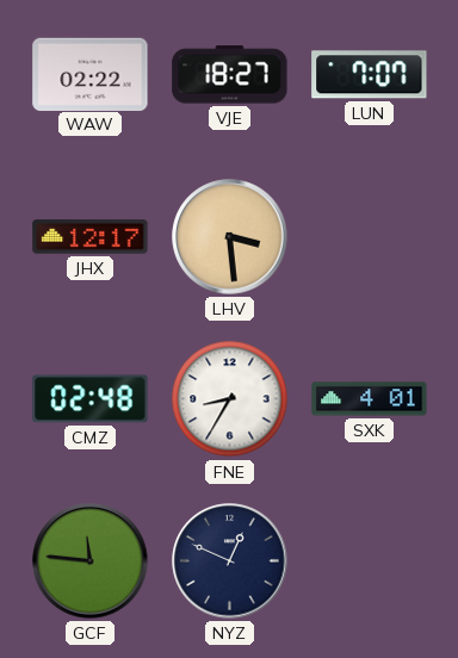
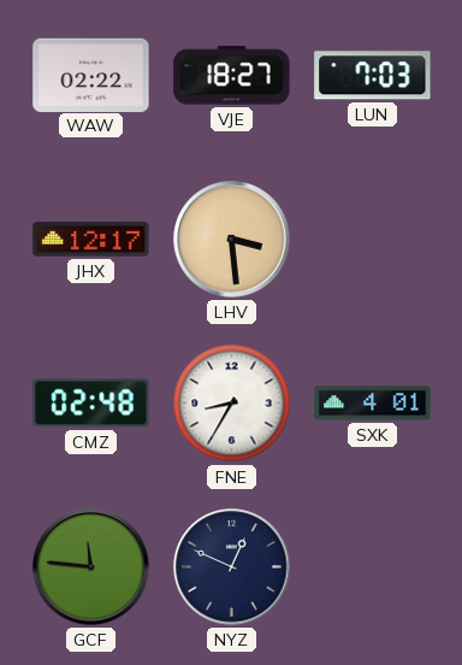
LUN: 7:07 -> 7:03
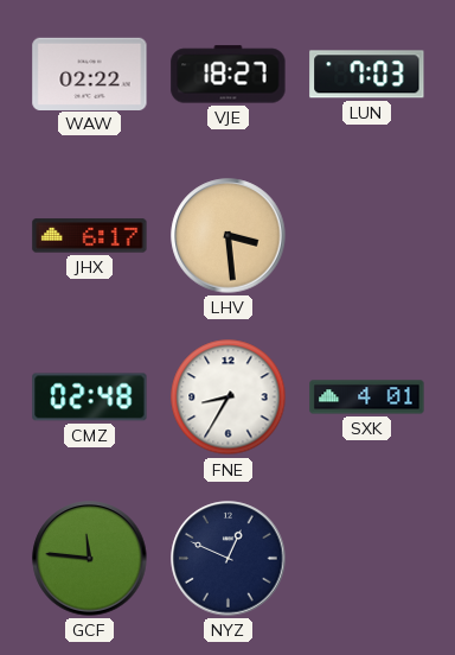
JHX: 12:17 -> 6:17
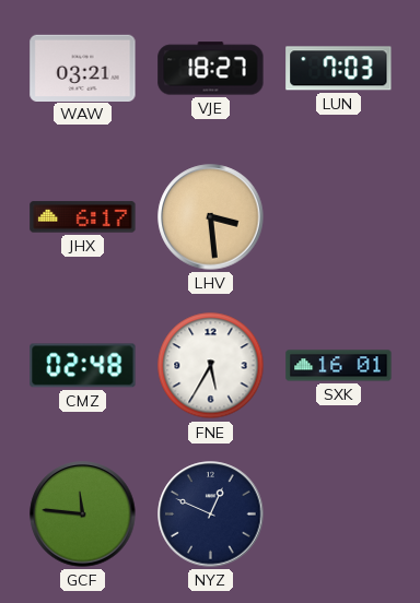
WAW: 02:22 -> 03:21
FNE: 8:35 -> 5:35
SXK: 4:01 -> 16:01
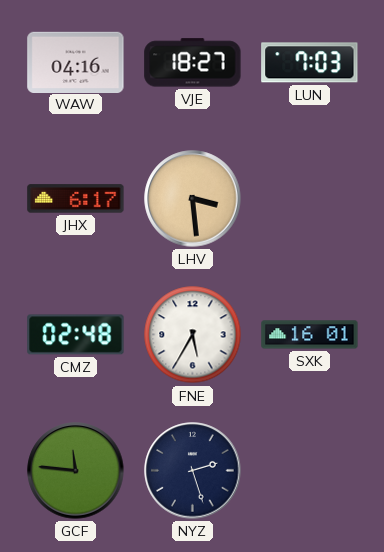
WAW: 03:21 -> 04:16
NYZ: 12:49 -> 2:27
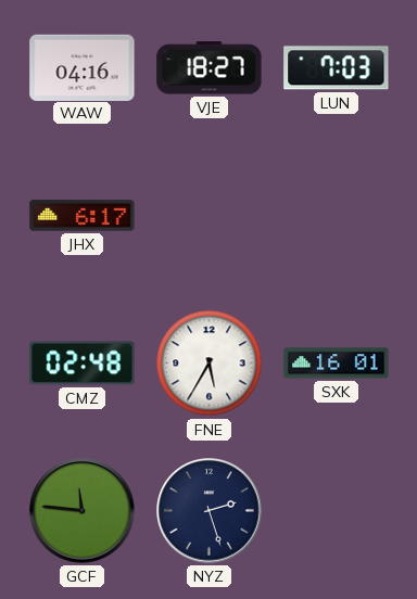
LHV: 3:29 -> none
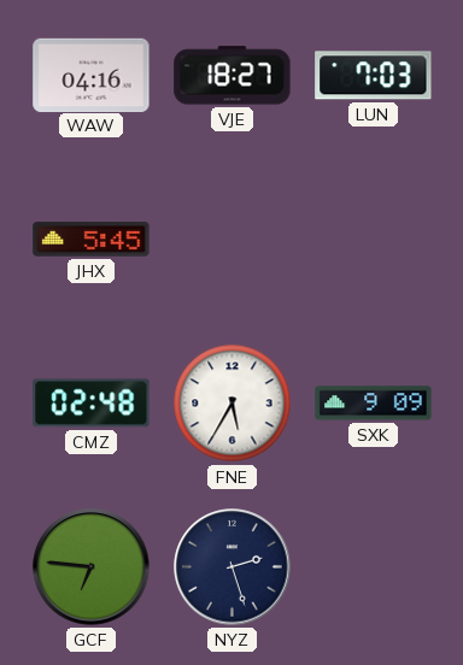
JHX: 6:17 -> 5:45
SXK: 16:01 -> 9:09
GCF: 11:46 -> 6:46
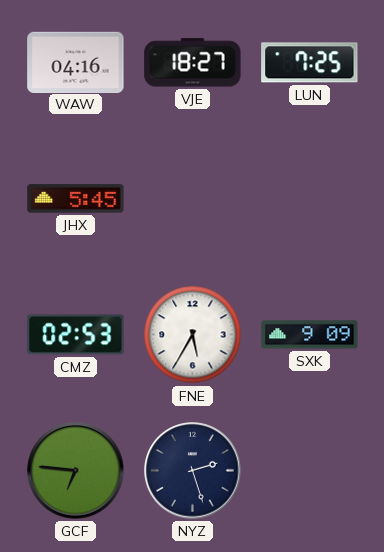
LUN: 7:03 -> 7:25
CMZ: 02:48 -> 02:53
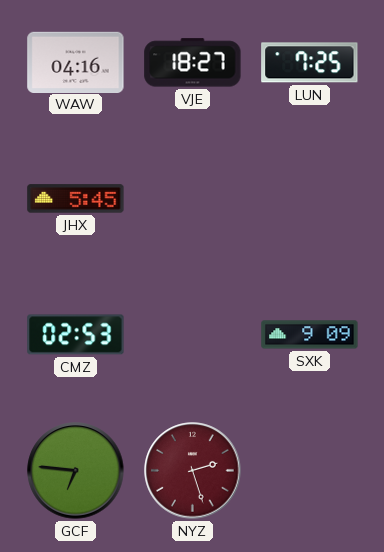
FNE: 5:35 -> none
NYZ dial: navy -> burgundy
